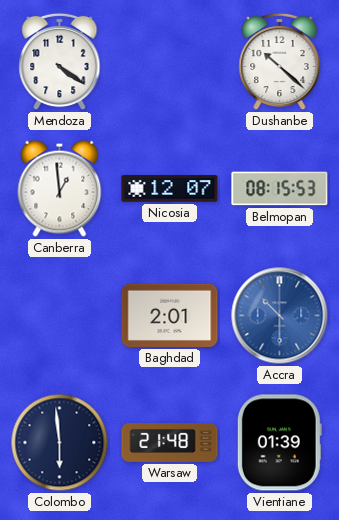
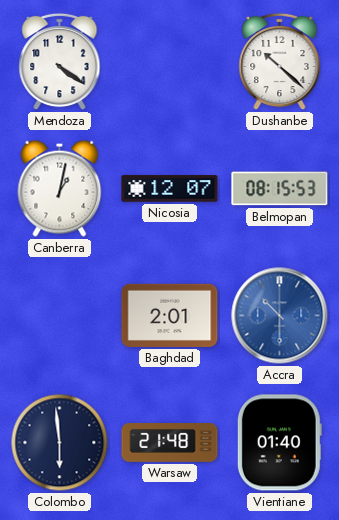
Canberra: 12:59 -> 1:02
Vientiane: 01:39 -> 01:40
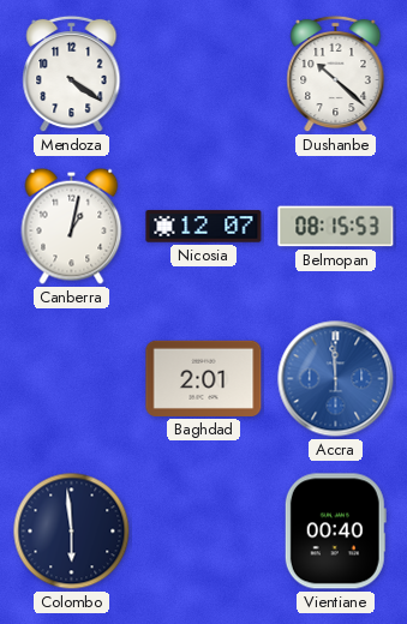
Accra: 10:30 -> 11:59
Warsaw: 21:48 -> none
Vientiane: 01:40 -> 00:40
